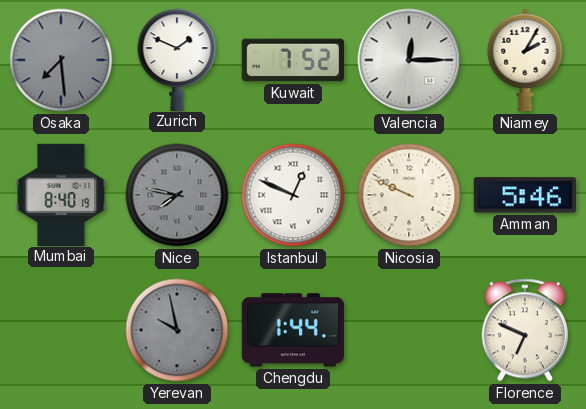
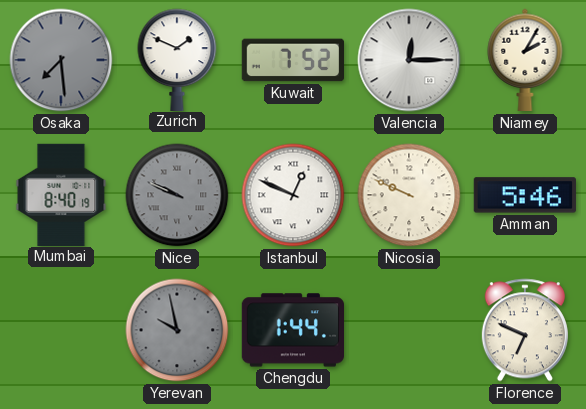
Nice: 7:47 -> 9:49
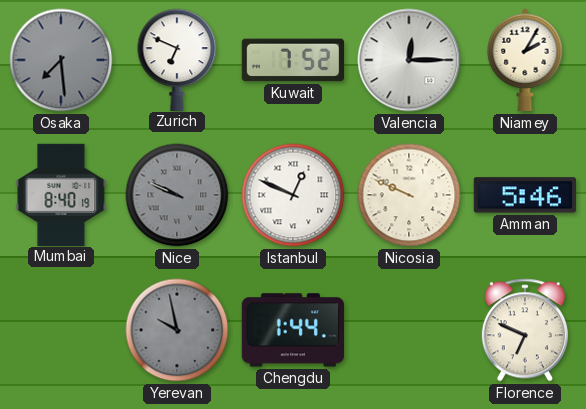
Zurich: 1:49 -> 6:49
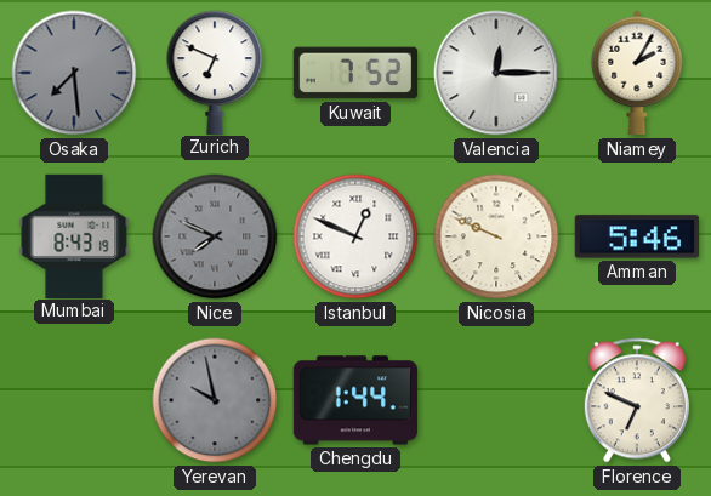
Mumbai: 8:40 -> 8:43
Nice: 9:49 -> 7:49
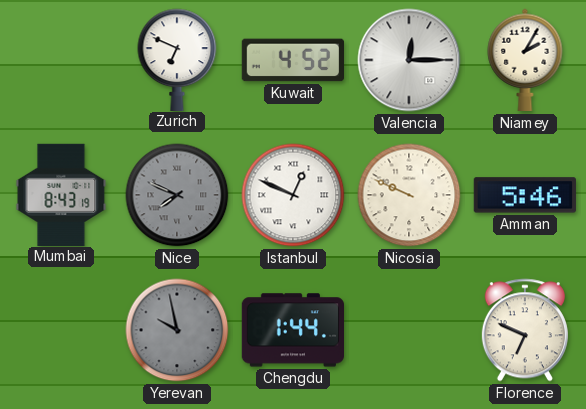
Osaka: 7:29 -> none
Kuwait: 7:52 -> 4:52
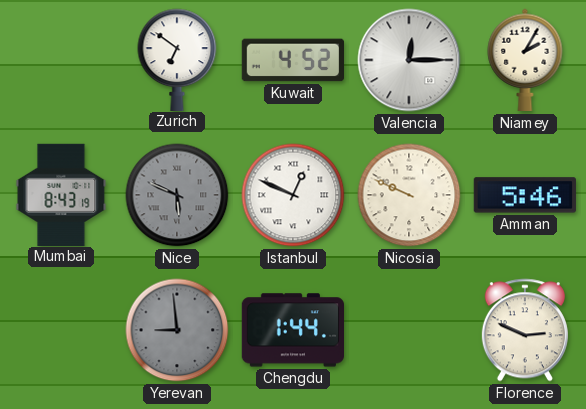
Zurich: 6:49 -> 6:51
Nice: 7:49 -> 5:49
Yerevan: 9:58 -> 8:59
Florence: 6:49 -> 2:49
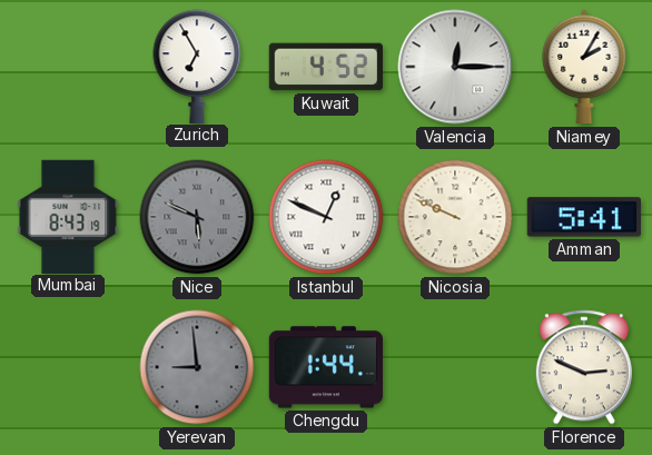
Zurich: 6:51 -> 6:55
Amman: 5:46 -> 5:41
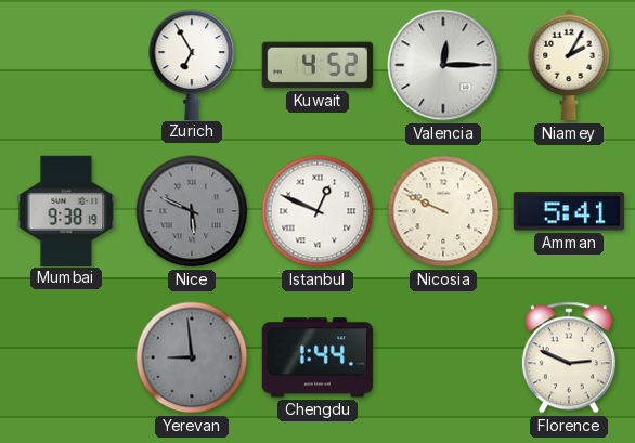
Mumbai: 8:43 -> 9:38
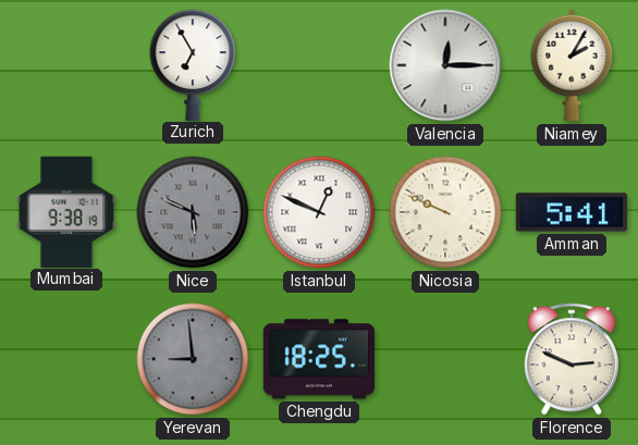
Kuwait: 4:52 -> none
Chengdu: 1:44 -> 18:25
